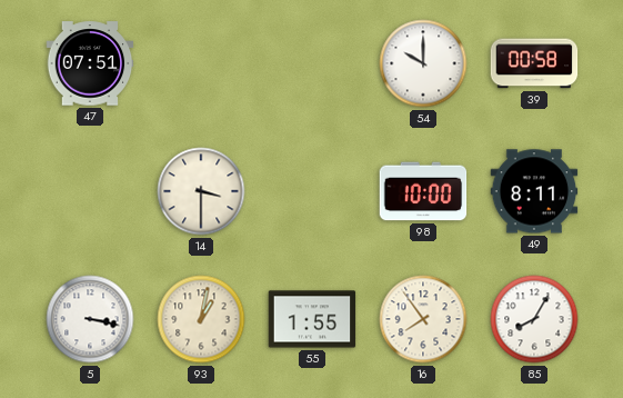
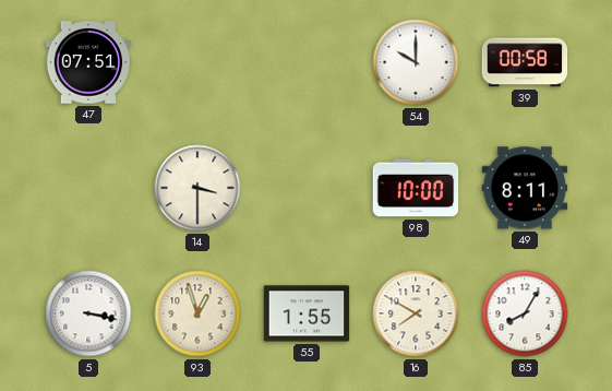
93: 1:02 -> 12:57
16: 7:54 -> 7:50
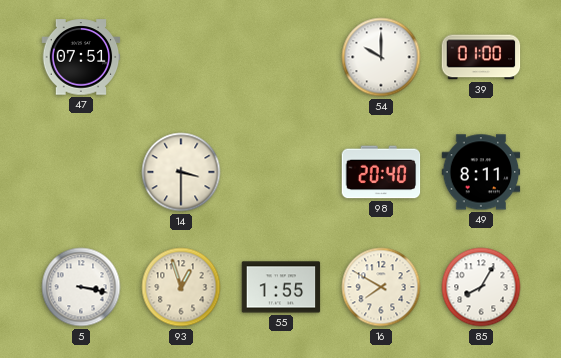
39: 00:58 -> 01:00
98: 10:00 -> 20:40
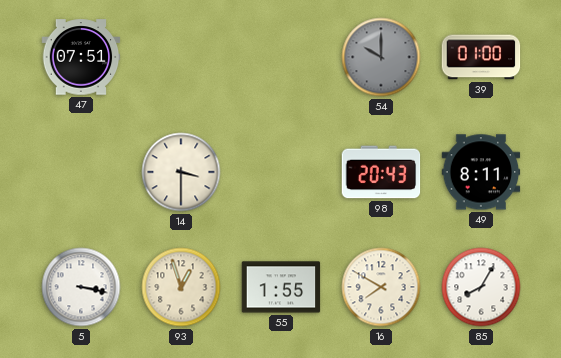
54 dial: white -> grey
98: 20:40 -> 20:43
